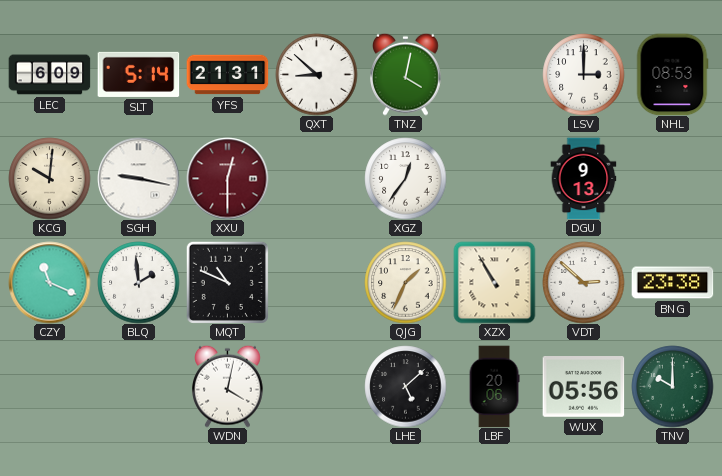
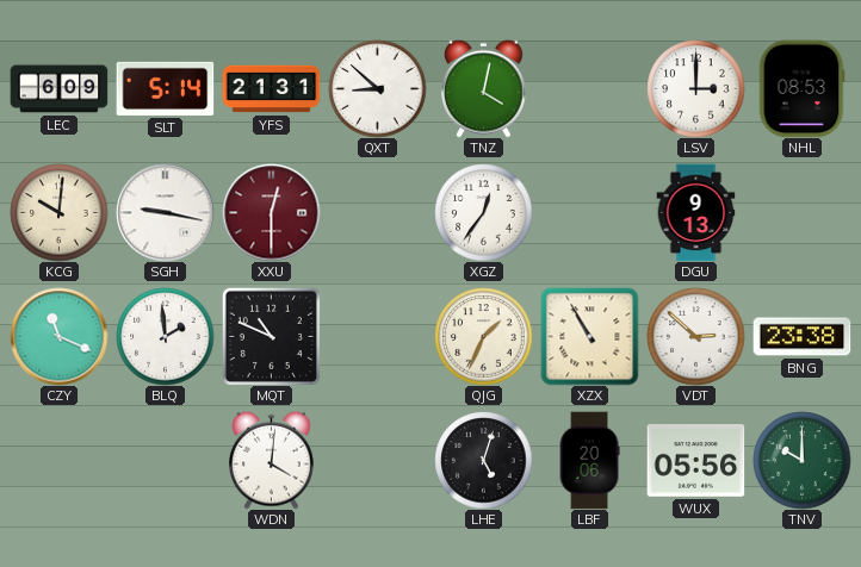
WDN: 4:02 -> 4:01
LHE: 5:08 -> 5:03
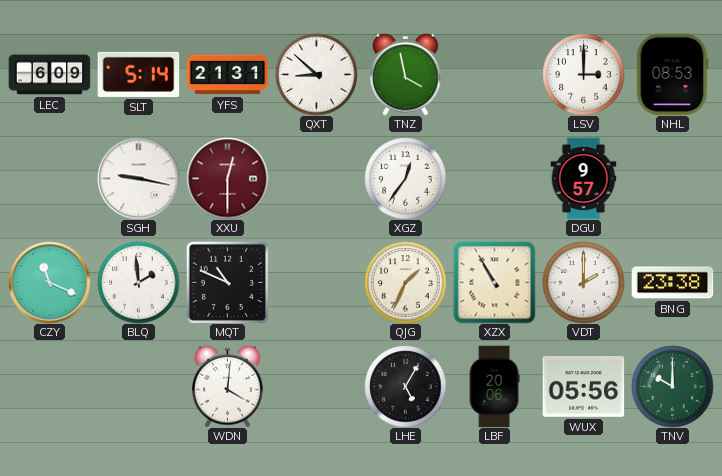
TNZ: 4:02 -> 3:58
KCG: 10:01 -> none
DGU: 9:13 -> 9:57
VDT: 2:52 -> 2:00
LHE: 5:03 -> 5:05
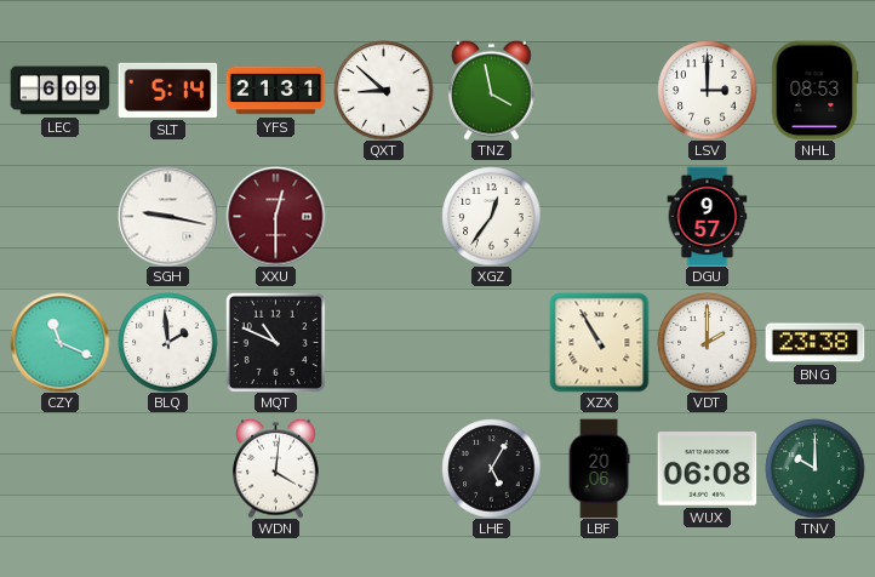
QJG: 1:34 -> none
WUX: 05:56 -> 06:08
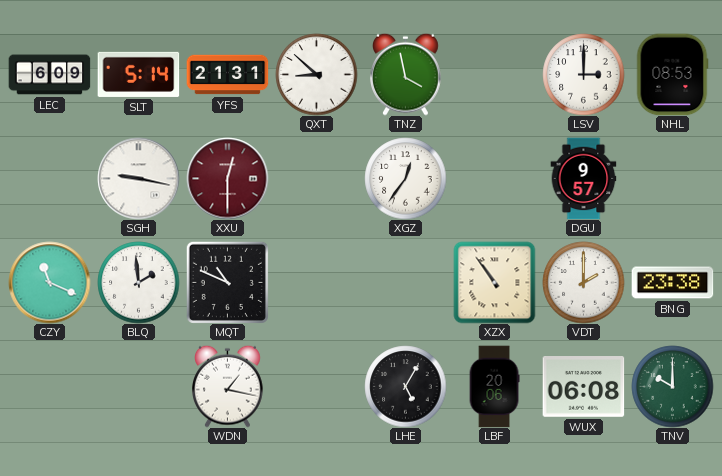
XZX: 10:55 -> 10:54
WDN: 4:01 -> 1:17
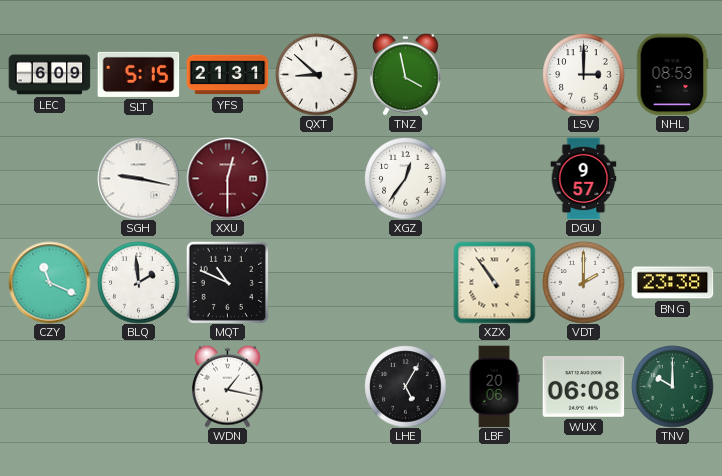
SLT: 5:14 -> 5:15
